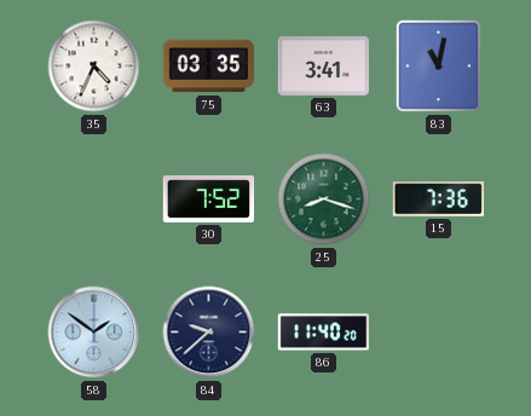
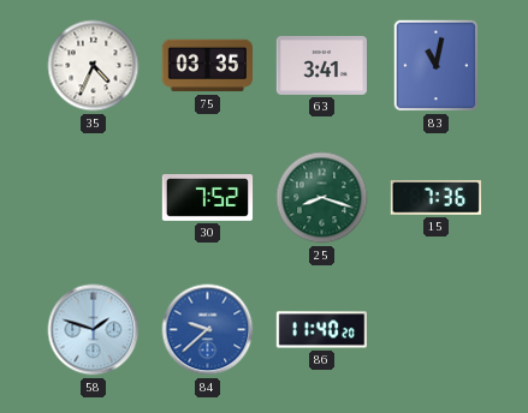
58: 1:51 -> 1:48
84 dial: navy -> blue
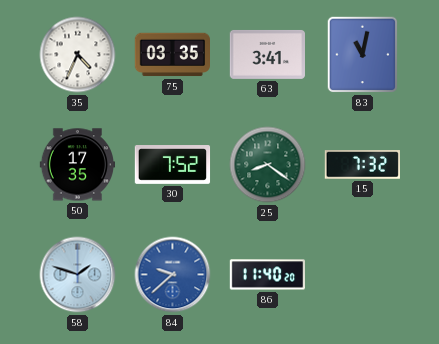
50: none -> 17:35
25: 8:18 -> 8:21
15: 7:36 -> 7:32
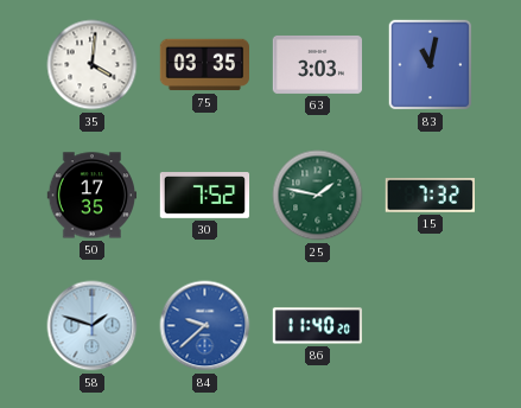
35: 4:34 -> 4:01
63: 3:41 -> 3:03
25: 8:21 -> 1:47
